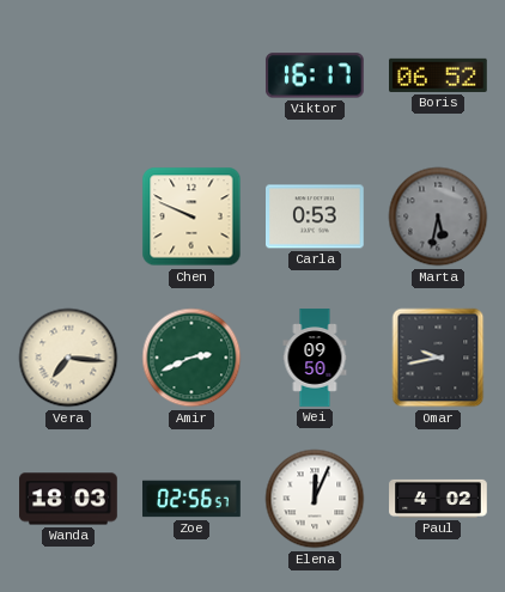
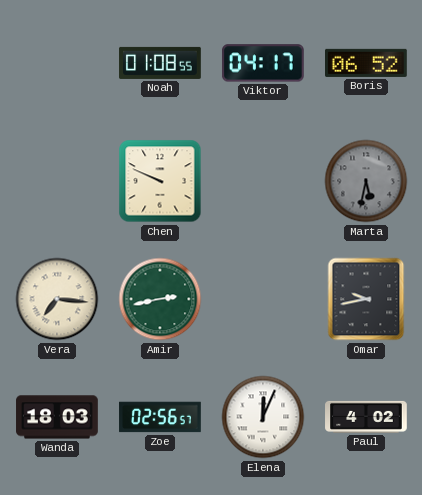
Noah: none -> 01:08
Viktor: 16:17 -> 04:17
Carla: 0:53 -> none
Amir: 2:41 -> 2:43
Wei: 09:50 -> none
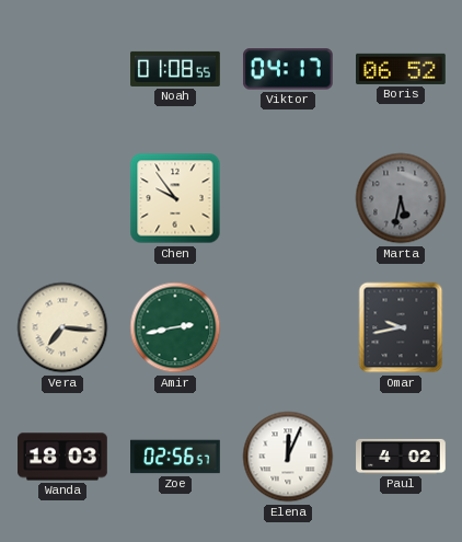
Chen: 9:49 -> 9:54
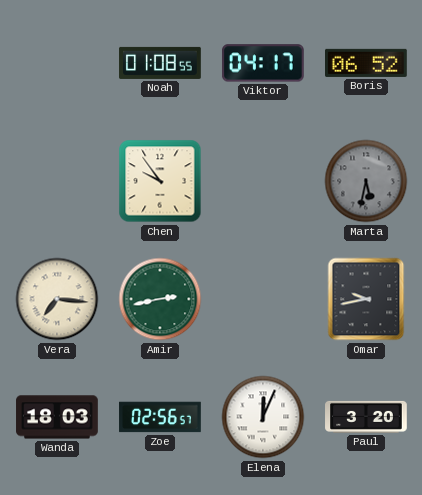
Paul: 4:02 -> 3:20
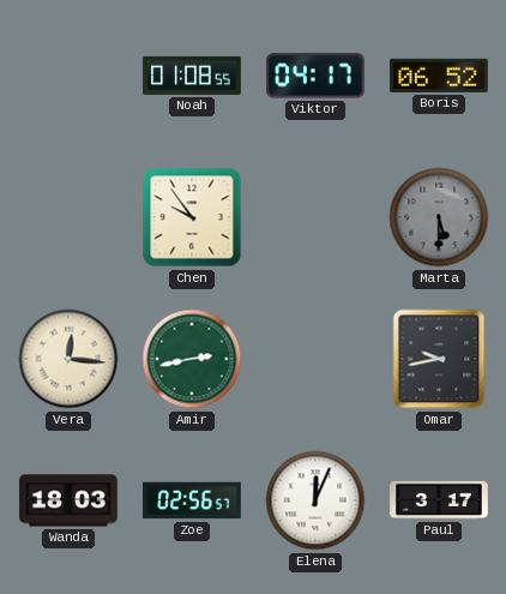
Marta: 5:32 -> 5:30
Vera: 7:16 -> 12:16
Paul: 3:20 -> 3:17
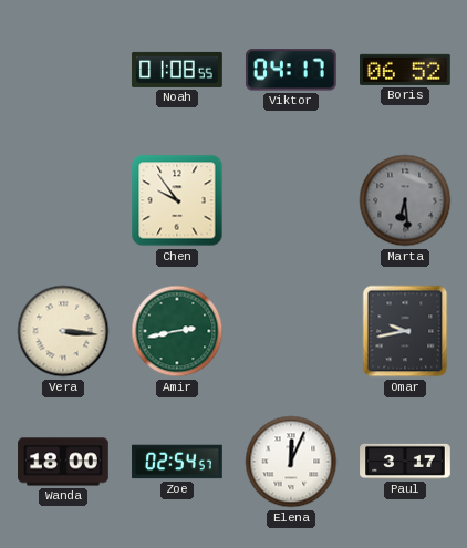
Marta: 5:30 -> 6:29
Vera: 12:16 -> 3:16
Wanda: 18:03 -> 18:00
Zoe: 02:56 -> 02:54
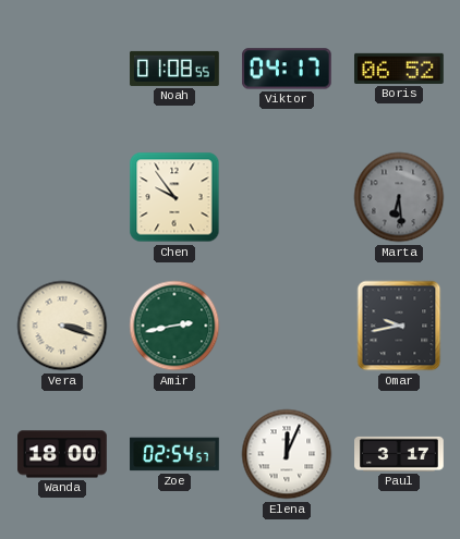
Vera: 3:16 -> 3:18
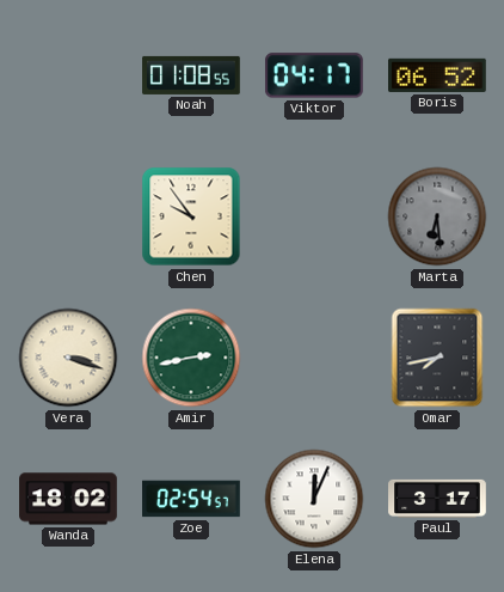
Omar: 9:43 -> 7:43
Wanda: 18:00 -> 18:02
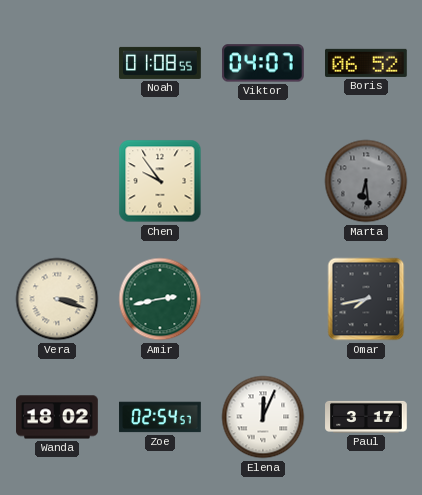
Viktor: 04:17 -> 04:07
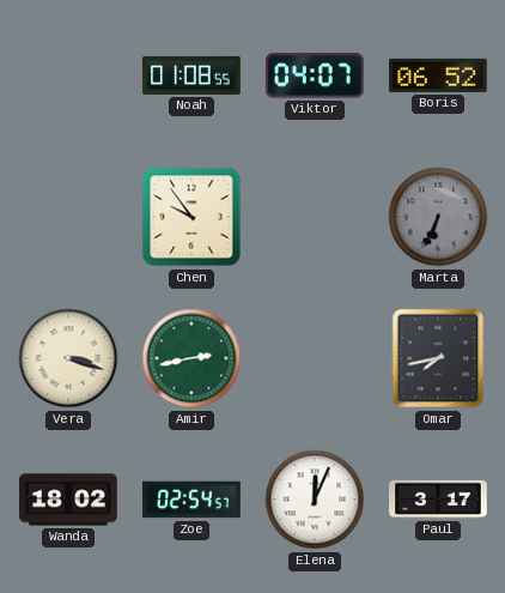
Marta: 6:29 -> 6:34
